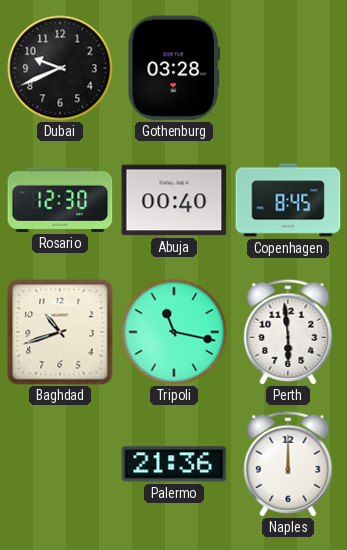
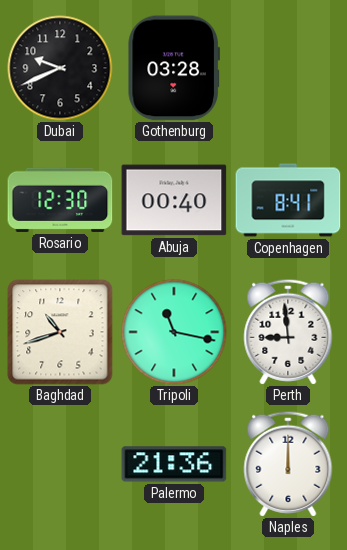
Copenhagen: 8:45 -> 8:41
Perth: 5:59 -> 8:59
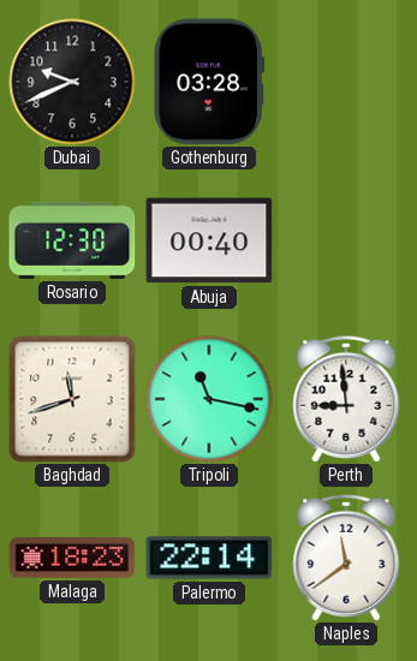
Copenhagen: 8:41 -> none
Baghdad: 10:42 -> 11:42
Malaga: none -> 18:23
Palermo: 21:36 -> 22:14
Naples: 12:00 -> 11:39
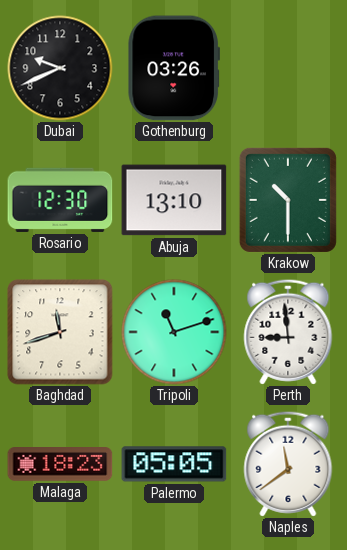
Gothenburg: 03:28 -> 03:26
Abuja: 00:40 -> 13:10
Krakow: none -> 10:30
Tripoli: 11:17 -> 11:12
Palermo: 22:14 -> 05:05
